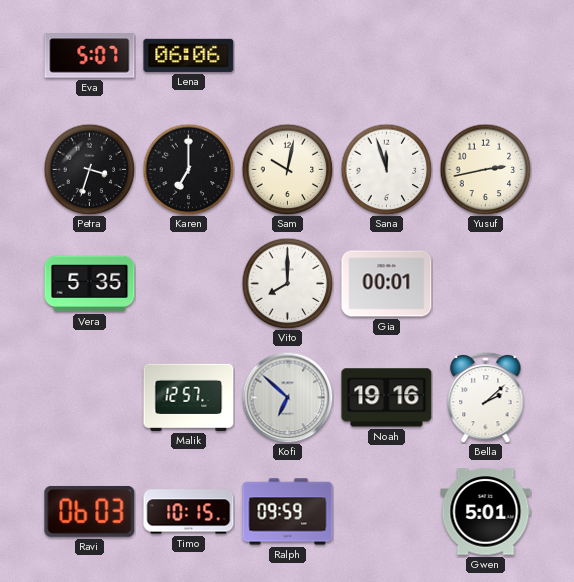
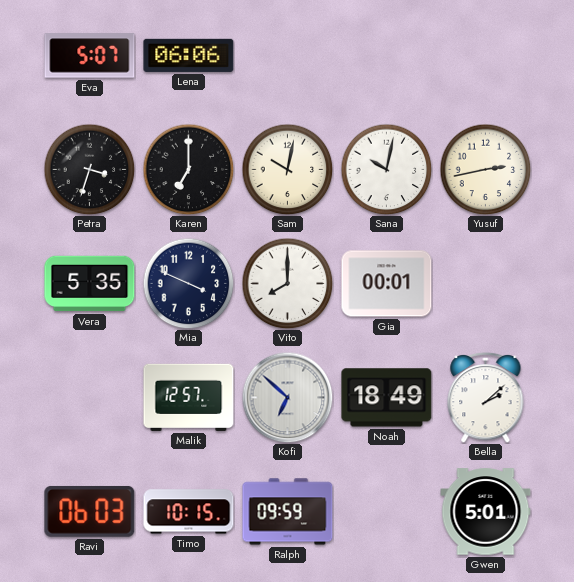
Sana: 11:57 -> 10:02
Mia: none -> 3:49
Noah: 19:16 -> 18:49
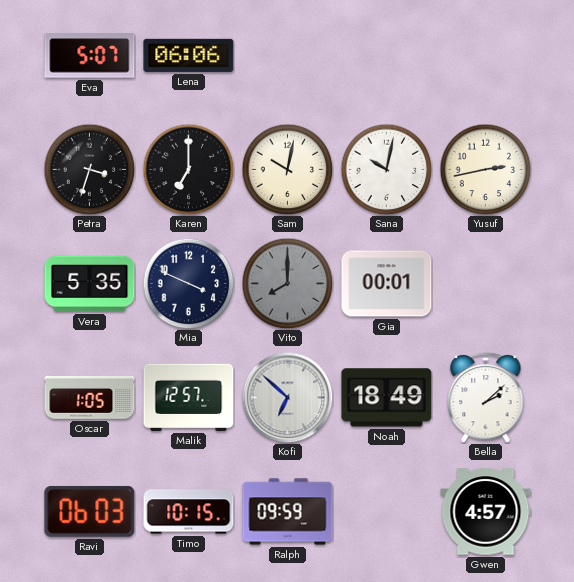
Vito dial: white -> grey
Oscar: none -> 1:05
Gwen: 5:01 -> 4:57
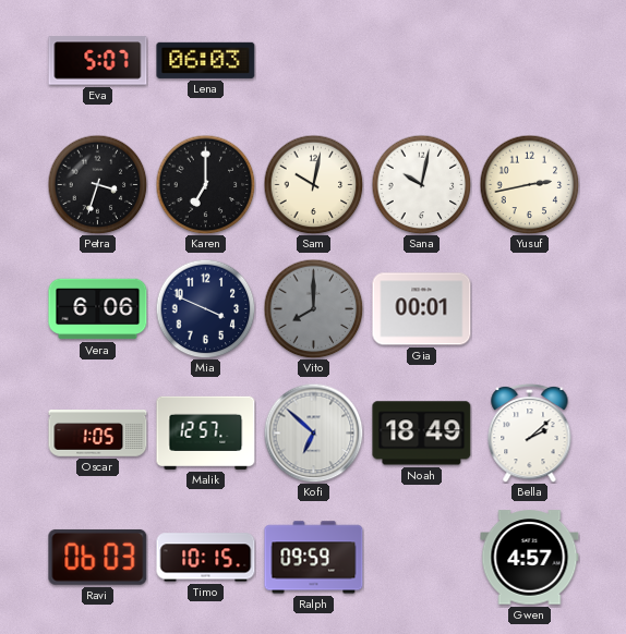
Lena: 06:06 -> 06:03
Vera: 5:35 -> 6:06
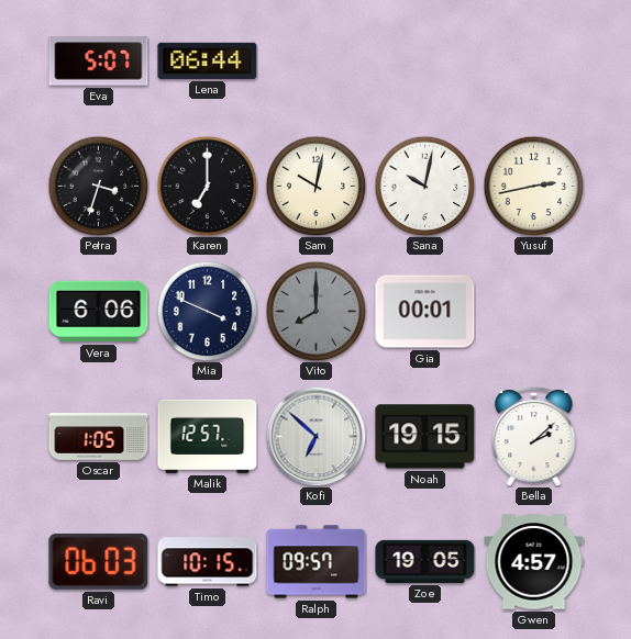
Lena: 06:03 -> 06:44
Noah: 18:49 -> 19:15
Ralph: 09:59 -> 09:57
Zoe: none -> 19:05
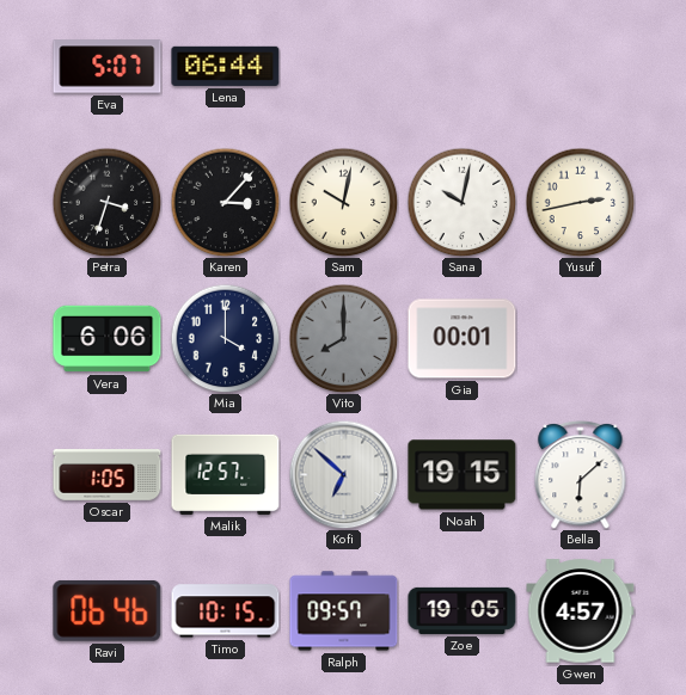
Karen: 7:00 -> 3:07
Mia: 3:49 -> 4:00
Bella: 2:08 -> 6:08
Ravi: 06:03 -> 06:46
